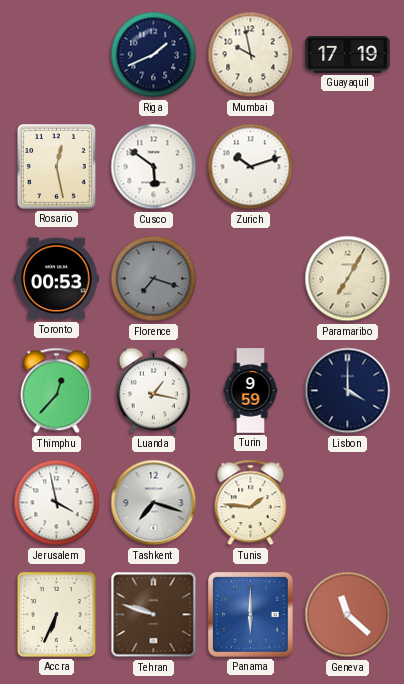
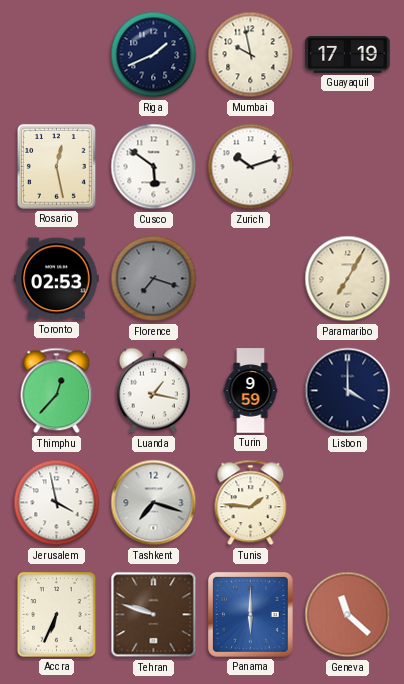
Toronto: 00:53 -> 02:53
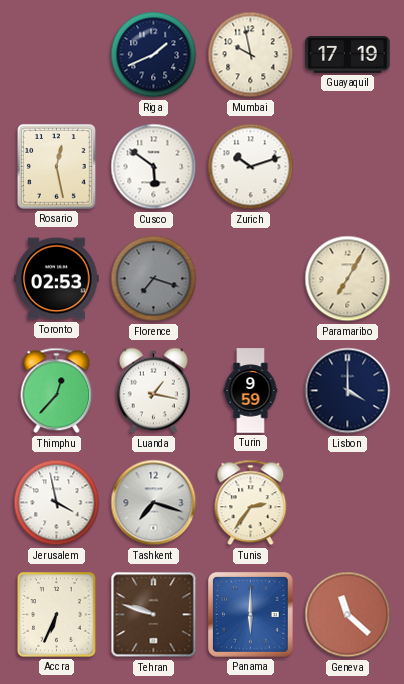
Tunis: 1:46 -> 2:36
